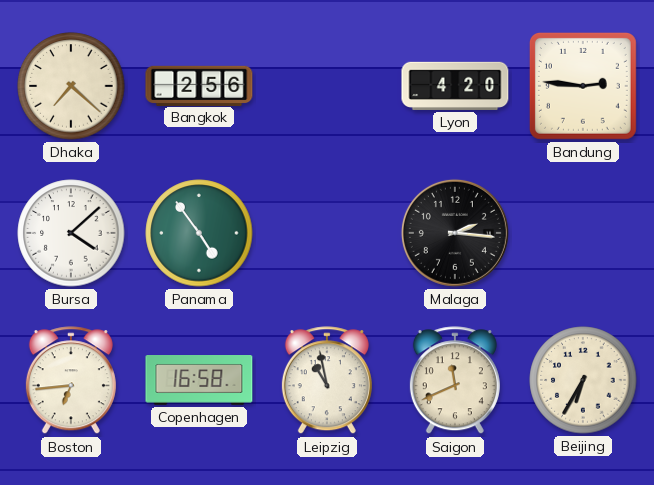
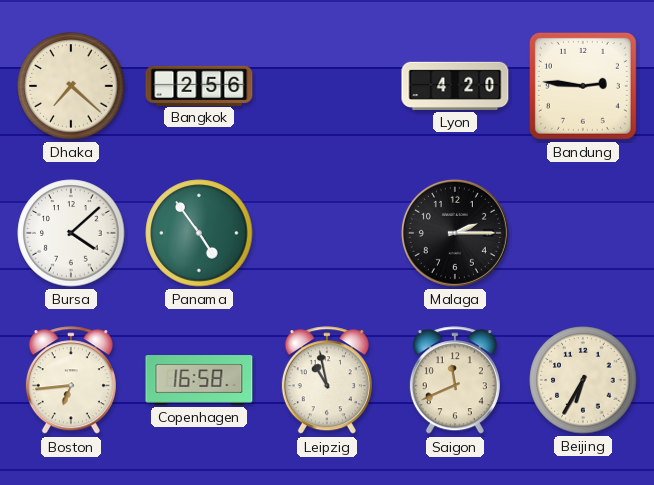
Malaga: 2:16 -> 2:15
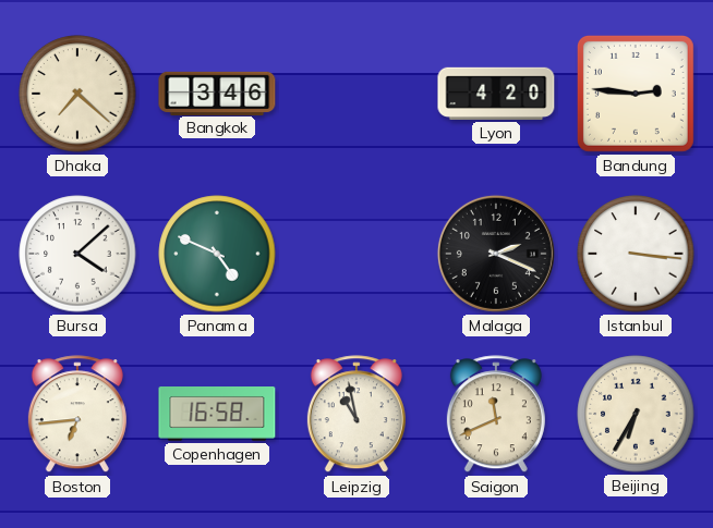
Bangkok: 2:56 -> 3:46
Panama: 4:54 -> 4:49
Malaga: 2:15 -> 2:19
Istanbul: none -> 3:16
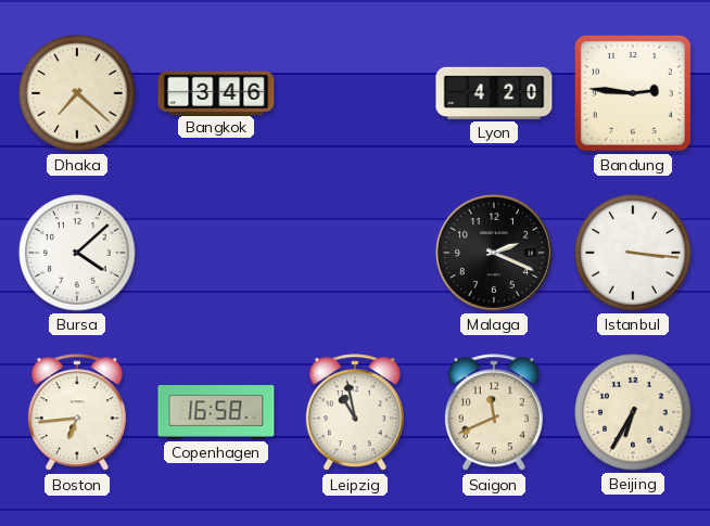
Panama: 4:49 -> none
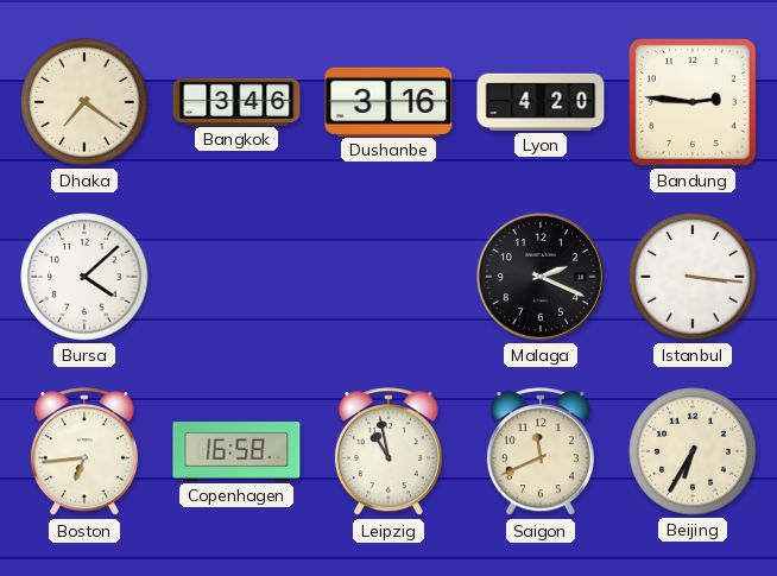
Dhaka: 7:22 -> 7:21
Dushanbe: none -> 3:16
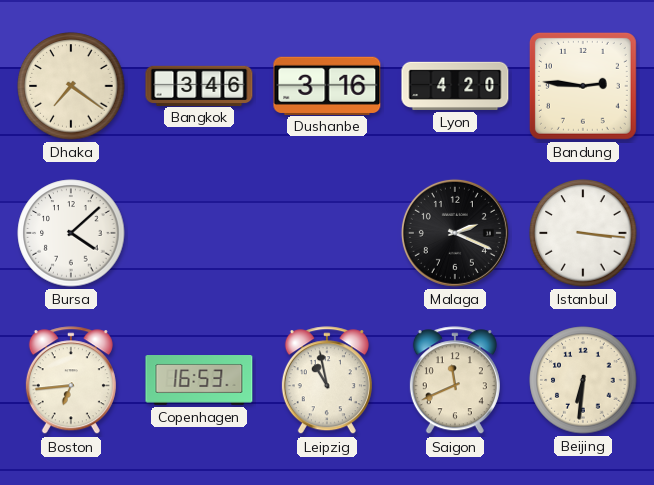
Copenhagen: 16:58 -> 16:53
Beijing: 6:35 -> 6:31
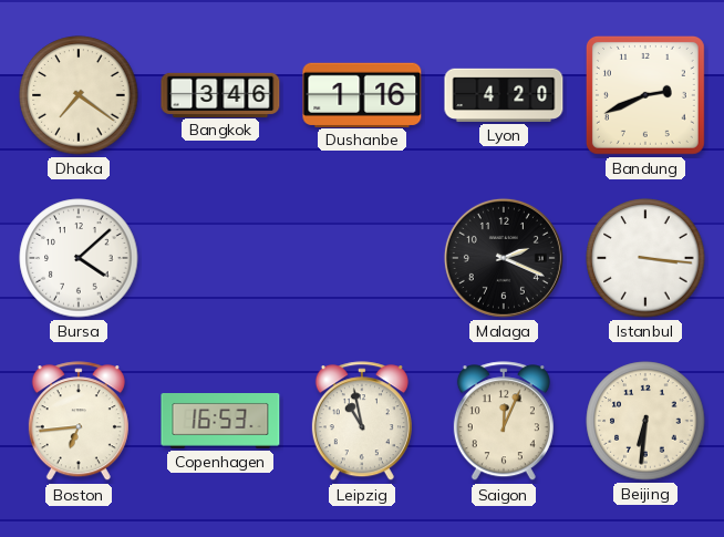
Dushanbe: 3:16 -> 1:16
Bandung: 2:46 -> 2:41
Saigon: 11:41 -> 12:04
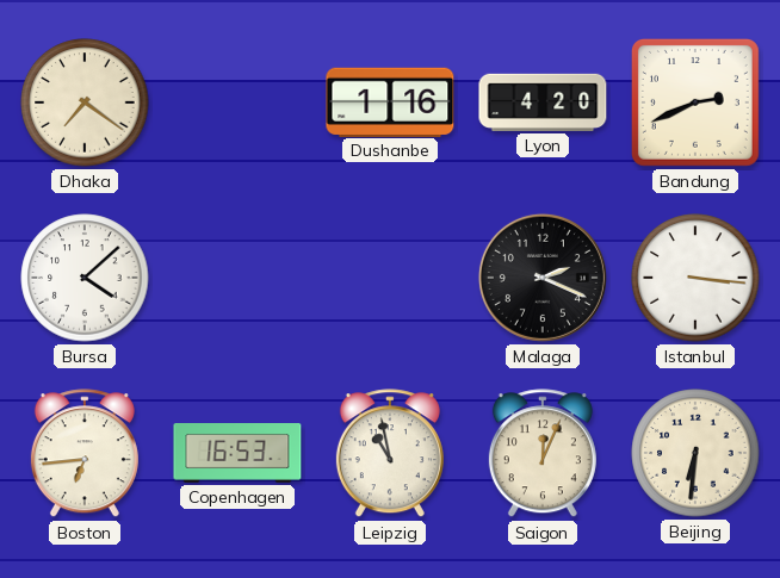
Bangkok: 3:46 -> none
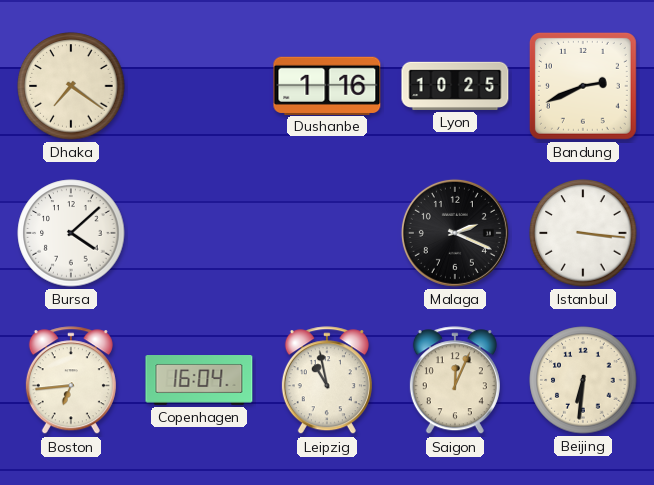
Lyon: 4:20 -> 10:25
Copenhagen: 16:53 -> 16:04
